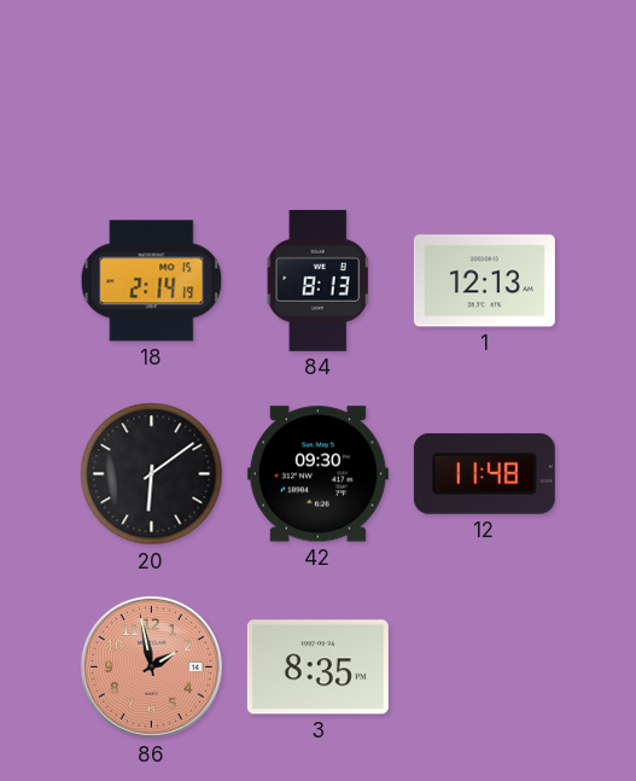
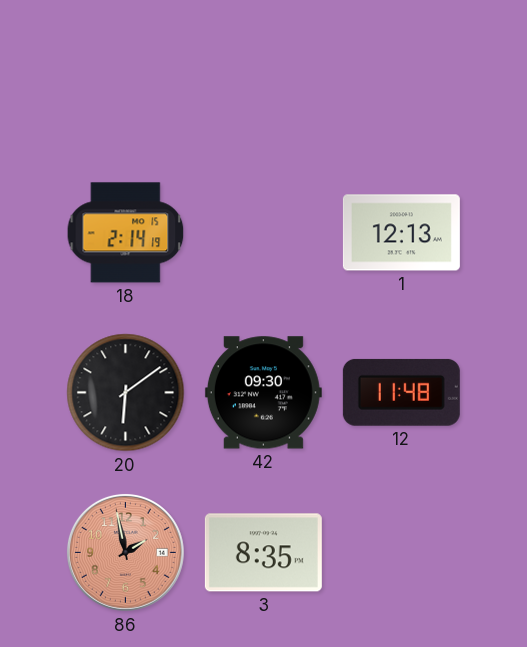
84: 8:13 -> none
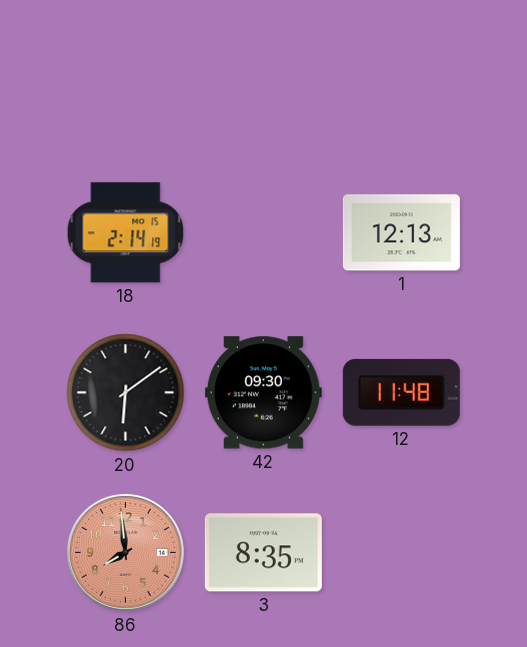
86: 1:58 -> 7:59
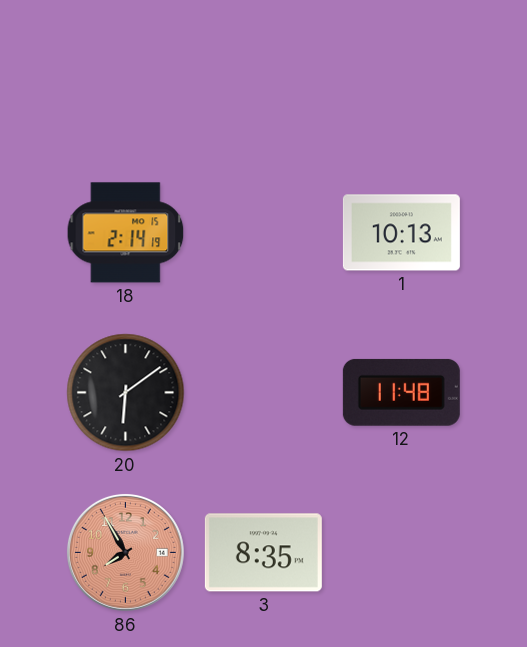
1: 12:13 -> 10:13
42: 09:30 -> none
86: 7:59 -> 7:55
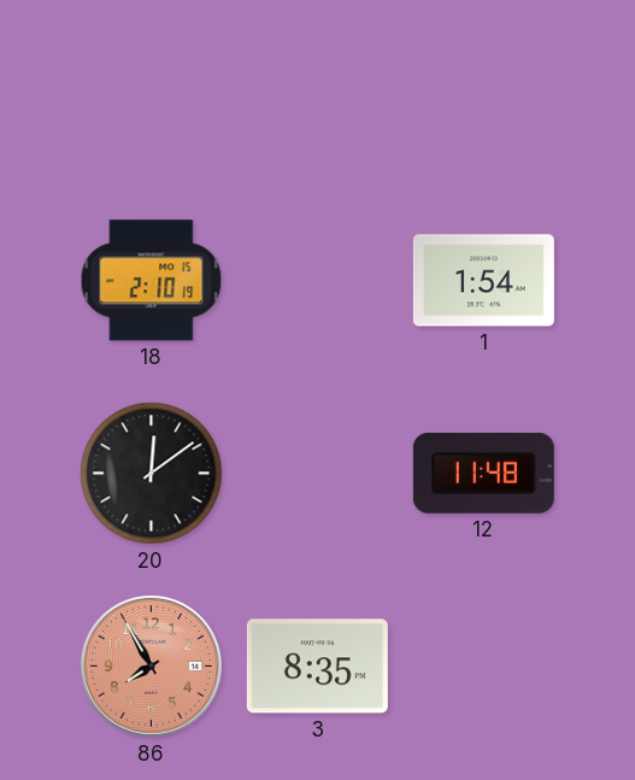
18: 2:14 -> 2:10
1: 10:13 -> 1:54
20: 6:09 -> 12:09
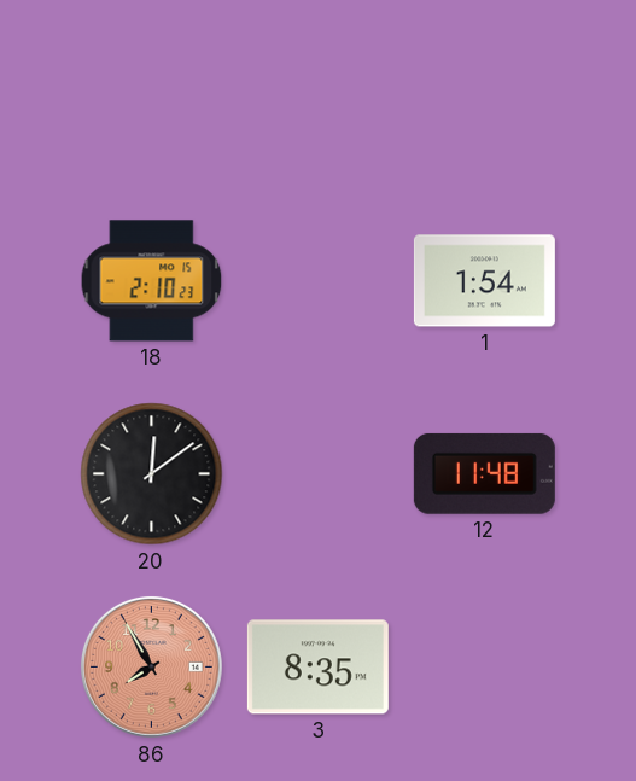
18: 2:10:19 -> 2:10:23
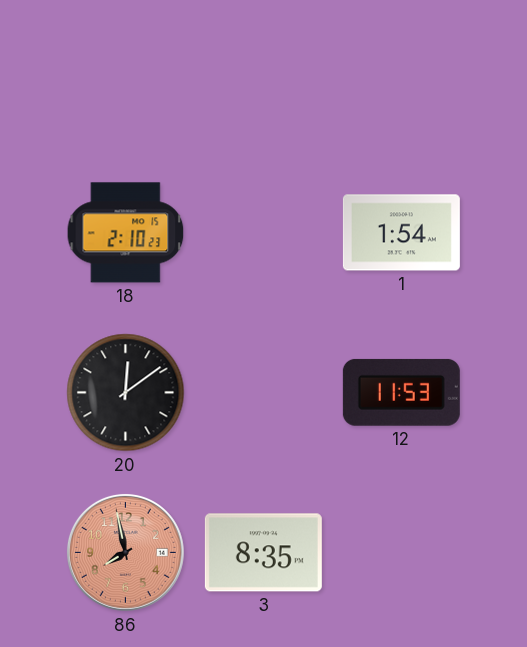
12: 11:48 -> 11:53
86: 7:55 -> 7:58
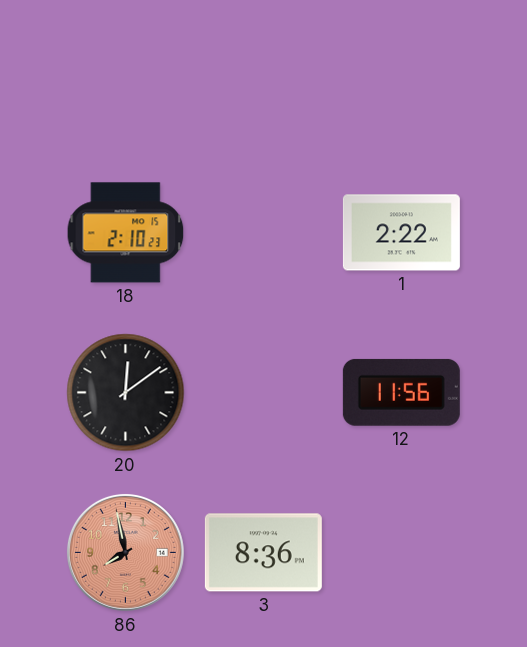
1: 1:54 -> 2:22
12: 11:53 -> 11:56
3: 8:35 -> 8:36
